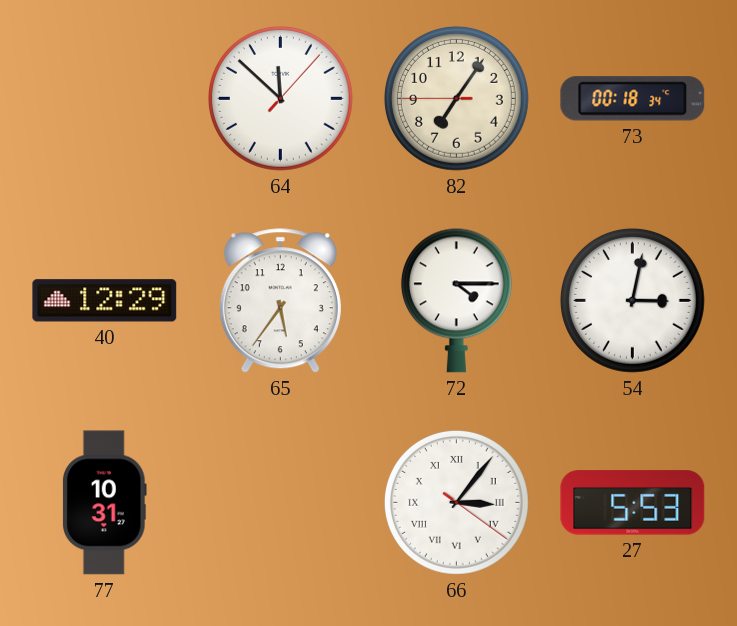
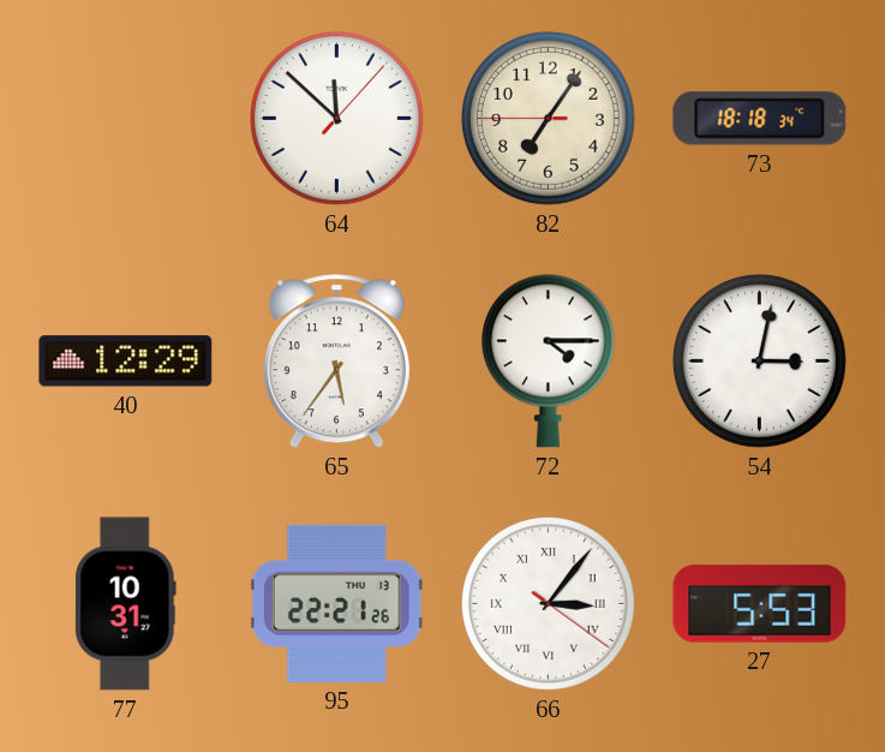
73: 00:18 -> 18:18
95: none -> 22:21
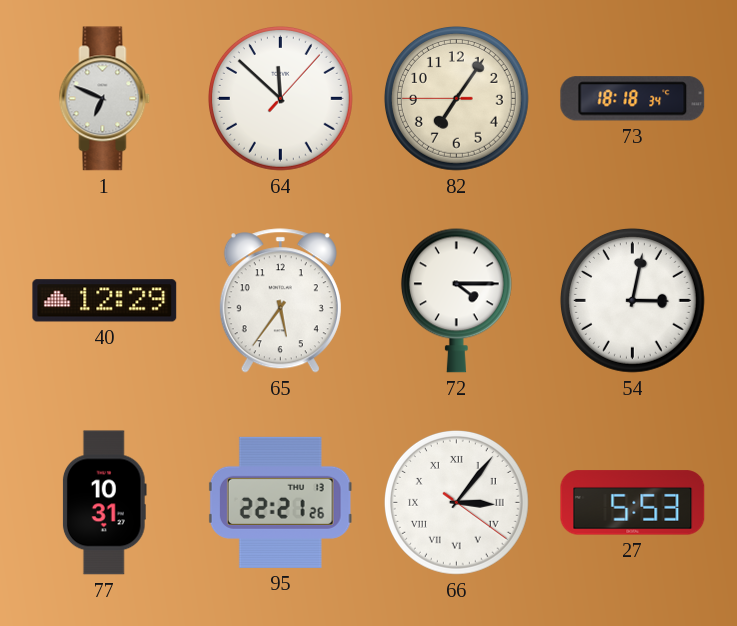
1: none -> 6:49
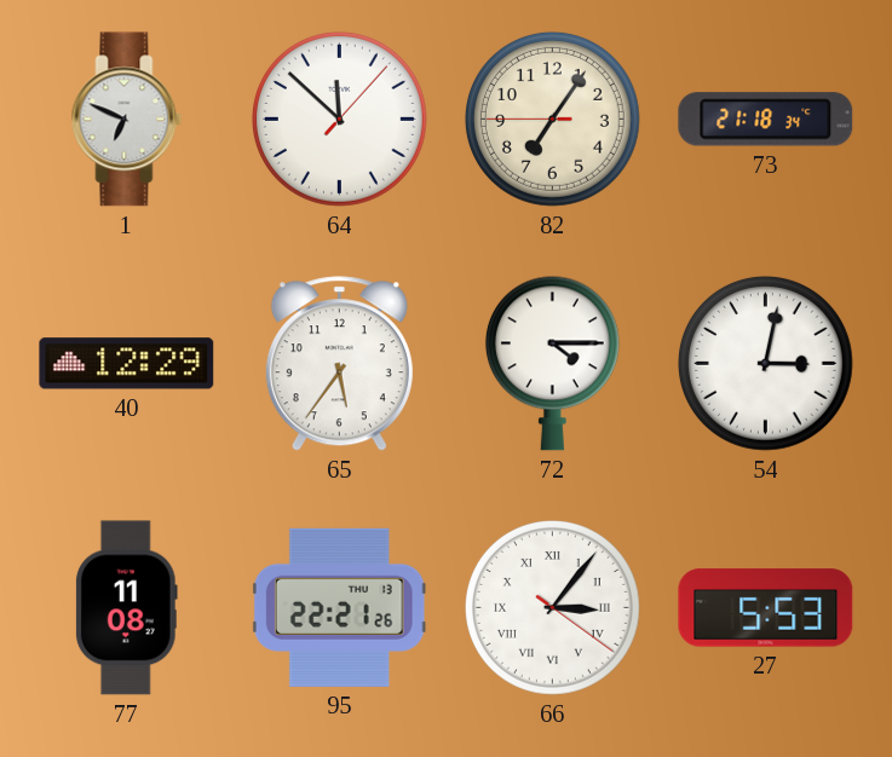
73: 18:18 -> 21:18
77: 10:31 -> 11:08
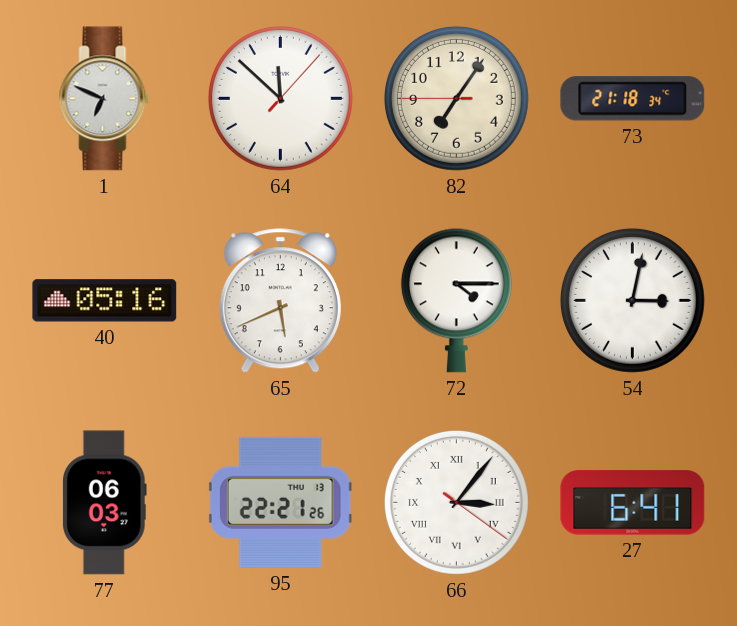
40: 12:29 -> 05:16
65: 5:36 -> 5:41
77: 11:08 -> 06:03
27: 5:53 -> 6:41
